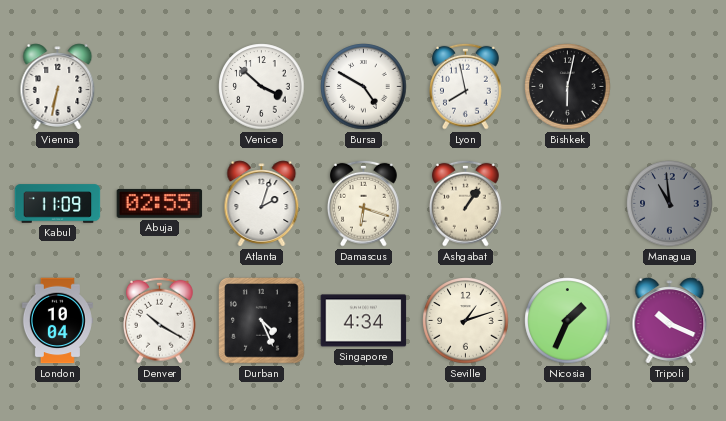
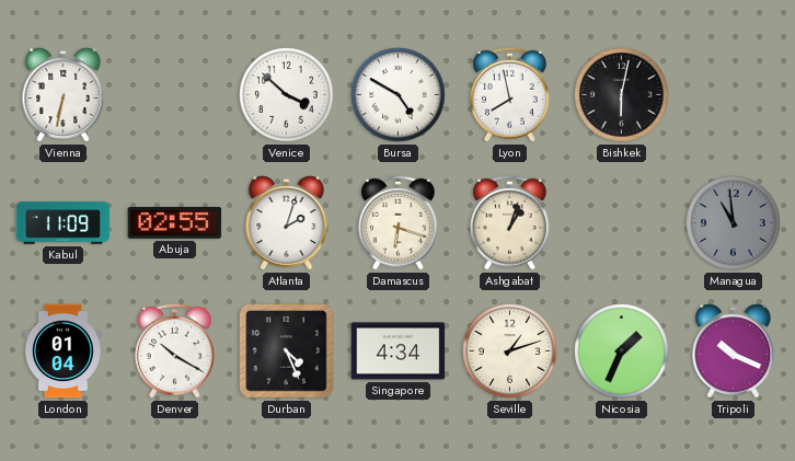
Ashgabat: 1:06 -> 1:03
London: 10:04 -> 01:04
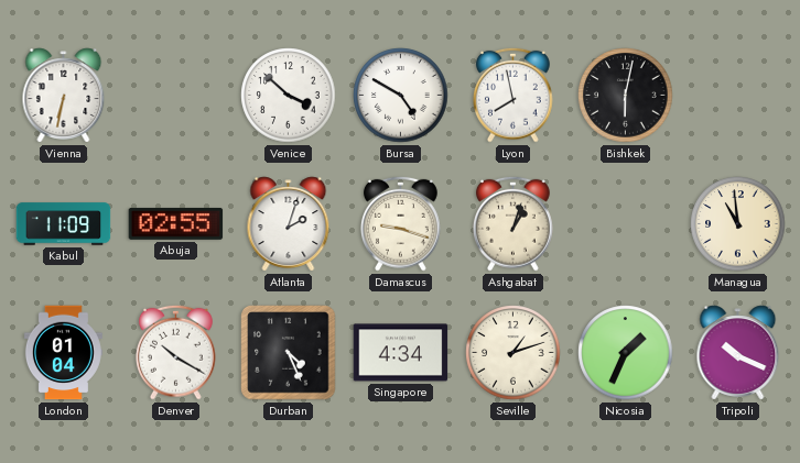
Damascus: 6:18 -> 9:18
Managua dial: grey -> cream
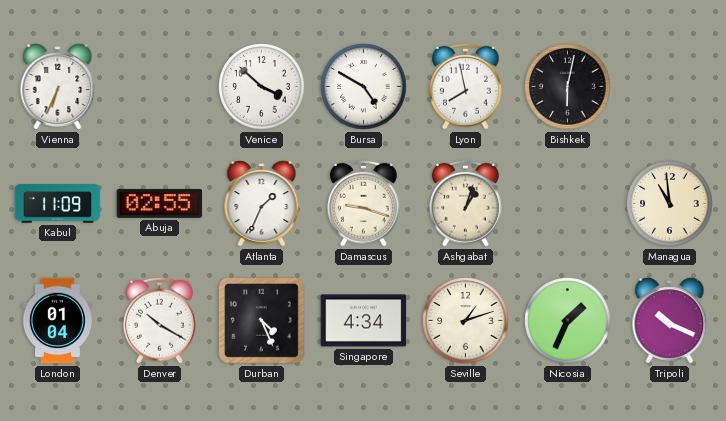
Vienna: 6:32 -> 6:34
Atlanta: 2:03 -> 1:34
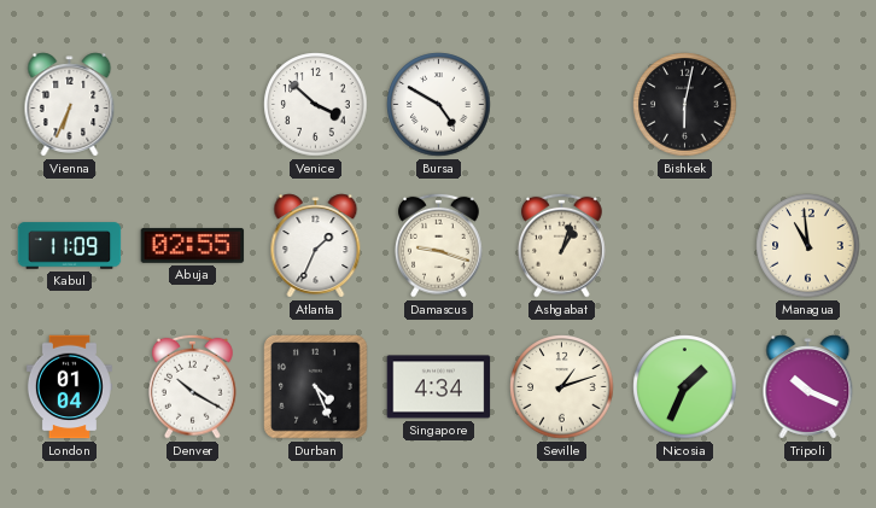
Lyon: 7:58 -> none
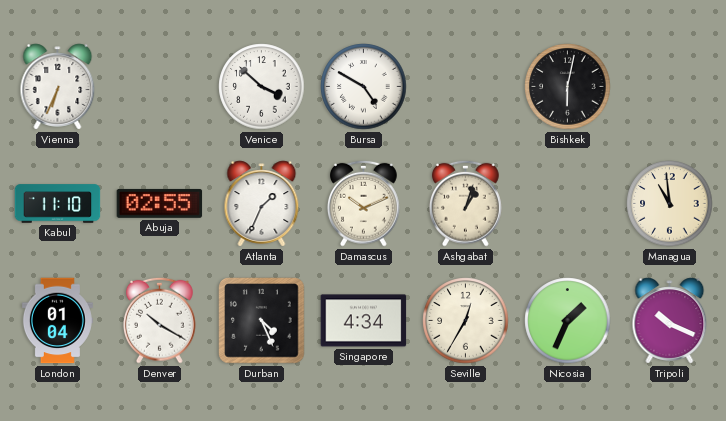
Kabul: 11:09 -> 11:10
Damascus: 9:18 -> 10:11
Seville: 1:12 -> 12:35
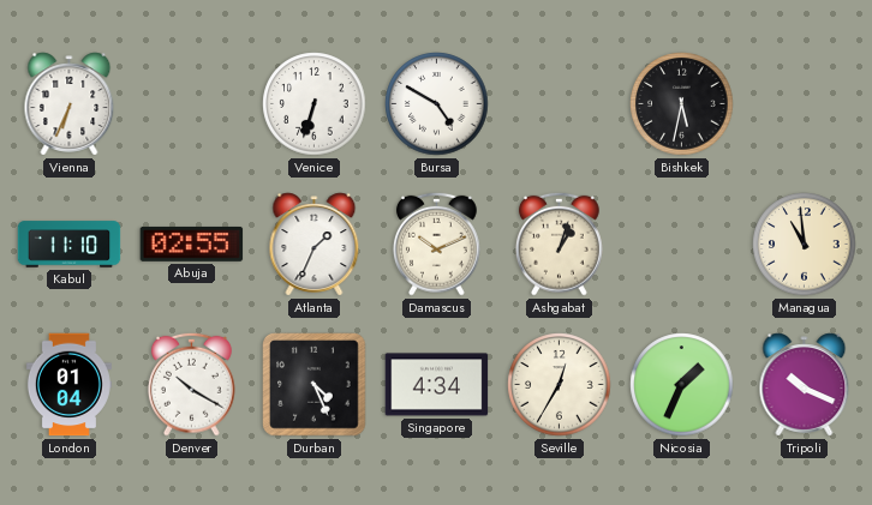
Venice: 3:52 -> 6:33
Bishkek: 6:02 -> 5:32
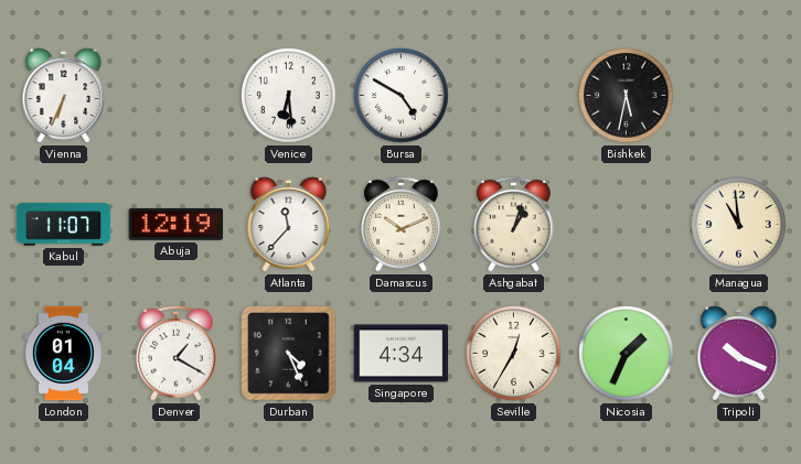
Venice: 6:33 -> 6:29
Kabul: 11:10 -> 11:07
Abuja: 02:55 -> 12:19
Atlanta: 1:34 -> 11:37
Denver: 10:20 -> 1:20
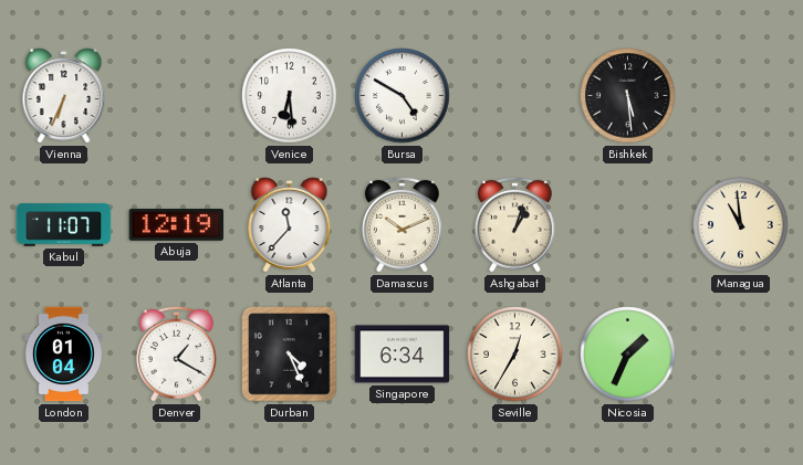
Bishkek: 5:32 -> 5:29
Singapore: 4:34 -> 6:34
Tripoli: 10:19 -> none
